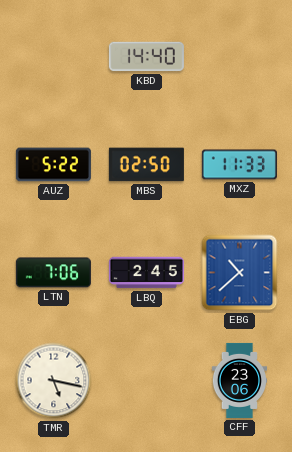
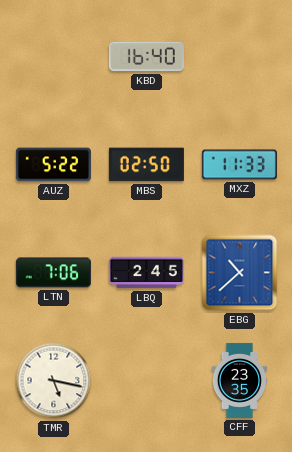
KBD: 14:40 -> 16:40
CFF: 23:06 -> 23:35
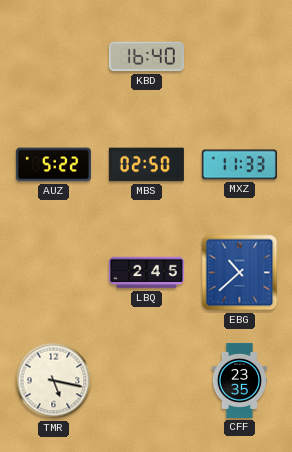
LTN: 7:06 -> none
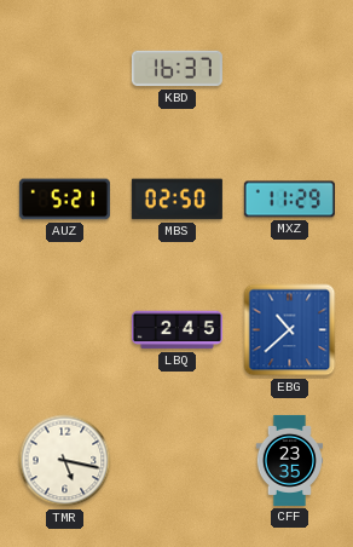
KBD: 16:40 -> 16:37
AUZ: 5:22 -> 5:21
MXZ: 11:33 -> 11:29
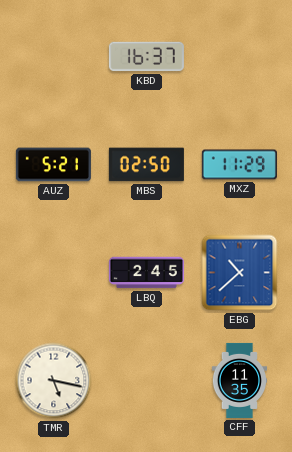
CFF: 23:35 -> 11:35
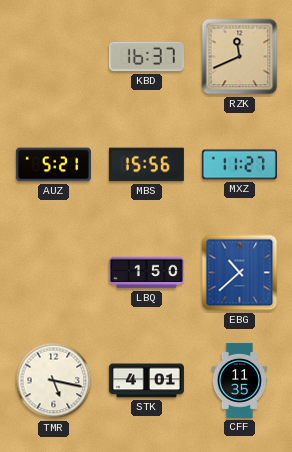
RZK: none -> 11:41
MBS: 02:50 -> 15:56
MXZ: 11:29 -> 11:27
LBQ: 2:45 -> 1:50
STK: none -> 4:01
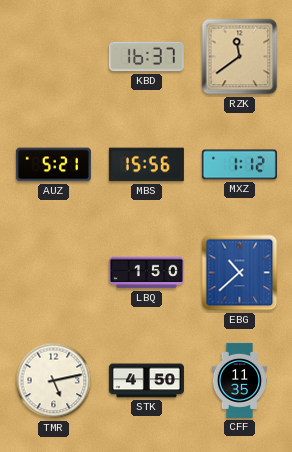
RZK: 11:41 -> 11:39
MXZ: 11:27 -> 1:12
TMR: 5:17 -> 5:13
STK: 4:01 -> 4:50
